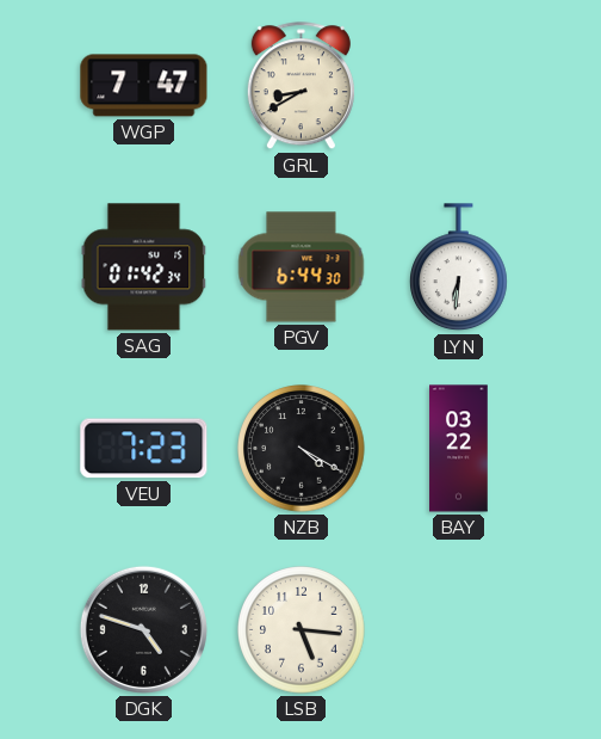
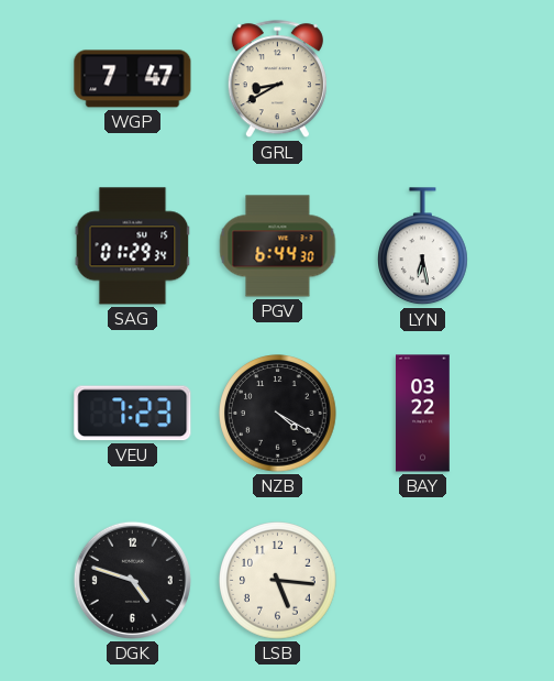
SAG: 01:42 -> 01:29
LYN: 6:31 -> 6:28
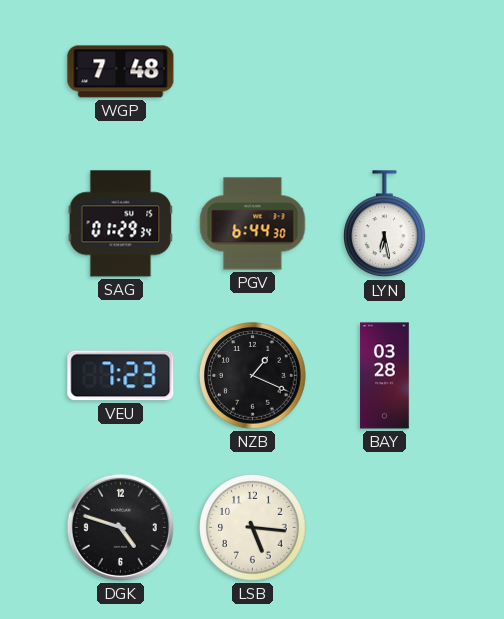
WGP: 7:47 -> 7:48
GRL: 8:40 -> none
NZB: 4:20 -> 1:19
BAY: 03:22 -> 03:28
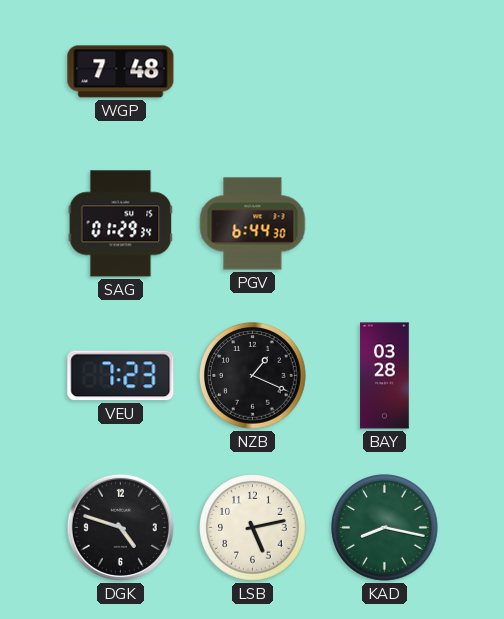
LYN: 6:28 -> none
LSB: 5:16 -> 5:13
KAD: none -> 8:17
